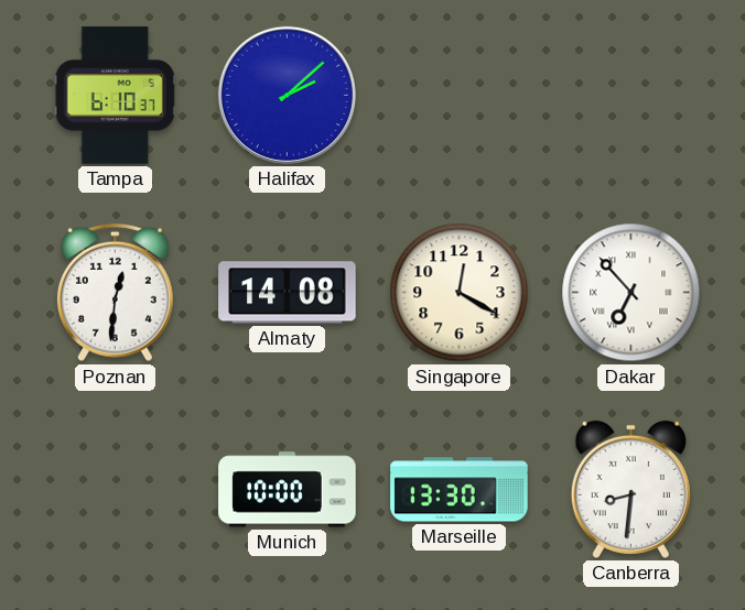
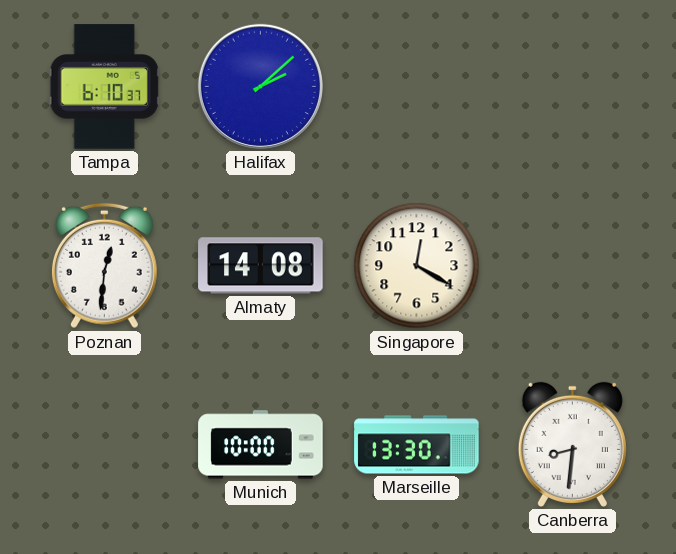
Dakar: 6:53 -> none
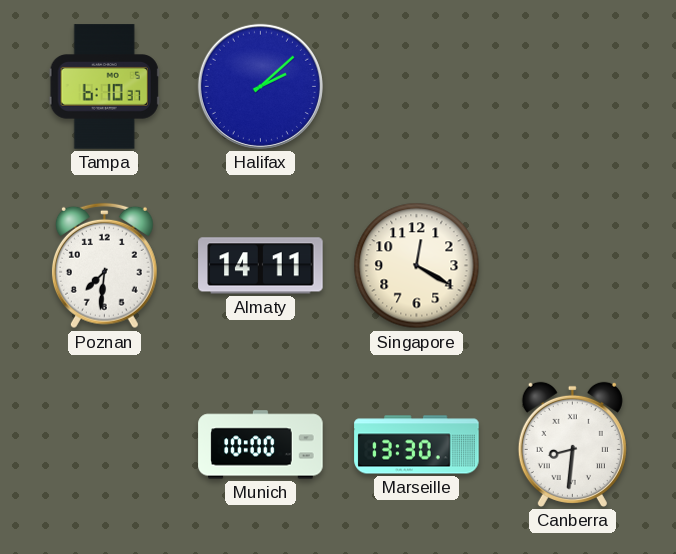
Poznan: 12:31 -> 7:31
Almaty: 14:08 -> 14:11
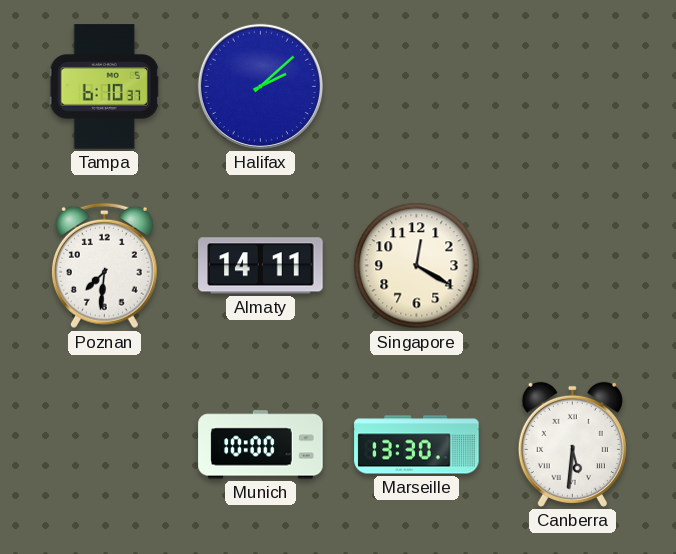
Canberra: 8:31 -> 5:31
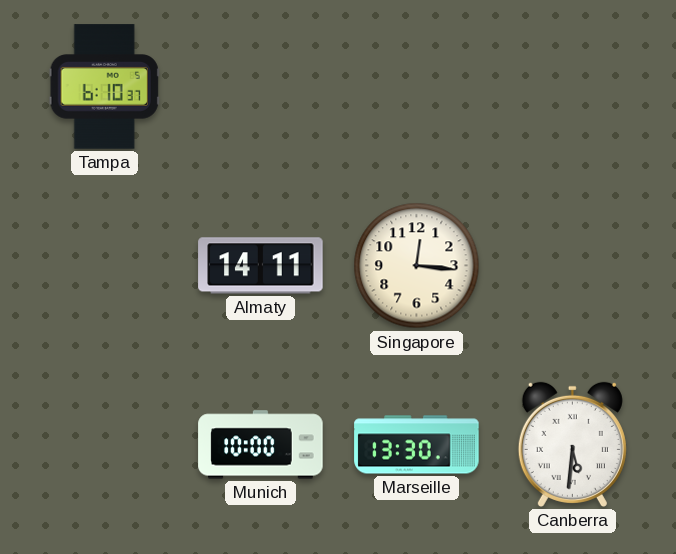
Halifax: 2:08 -> none
Poznan: 7:31 -> none
Singapore: 12:20 -> 12:16
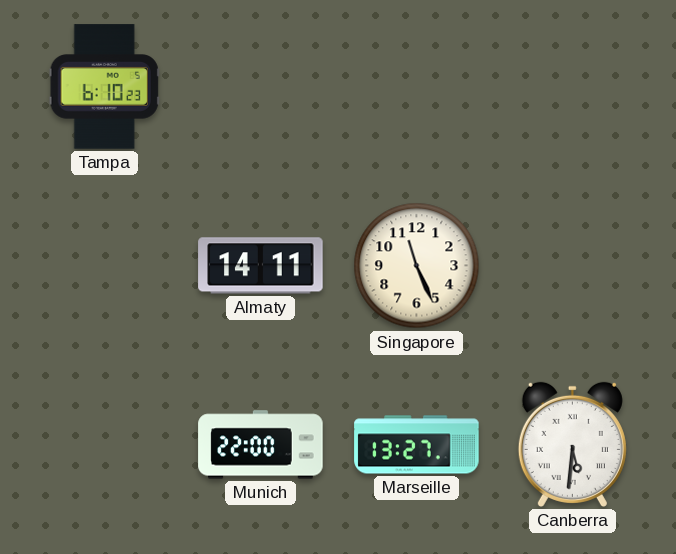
Tampa: 6:10:37 -> 6:10:23
Singapore: 12:16 -> 11:26
Munich: 10:00 -> 22:00
Marseille: 13:30 -> 13:27
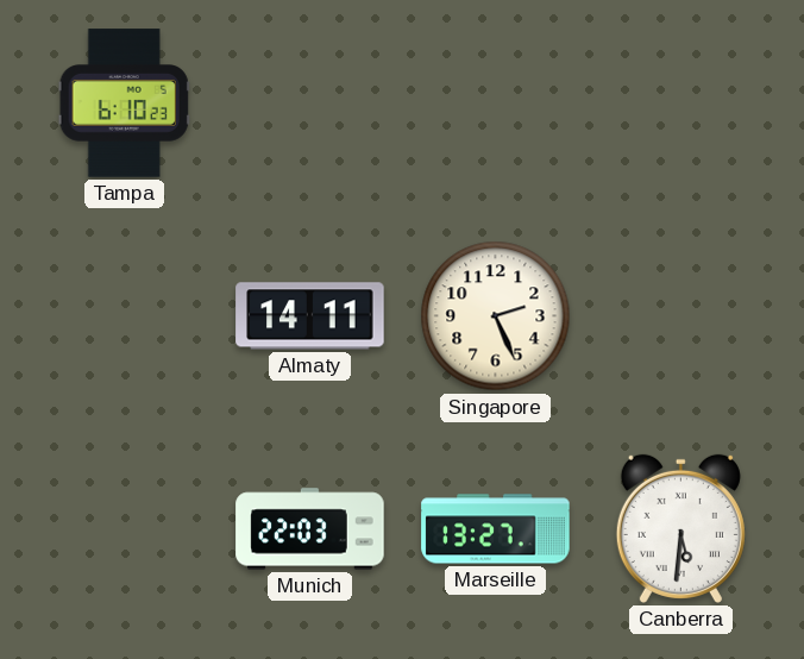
Singapore: 11:26 -> 2:26
Munich: 22:00 -> 22:03
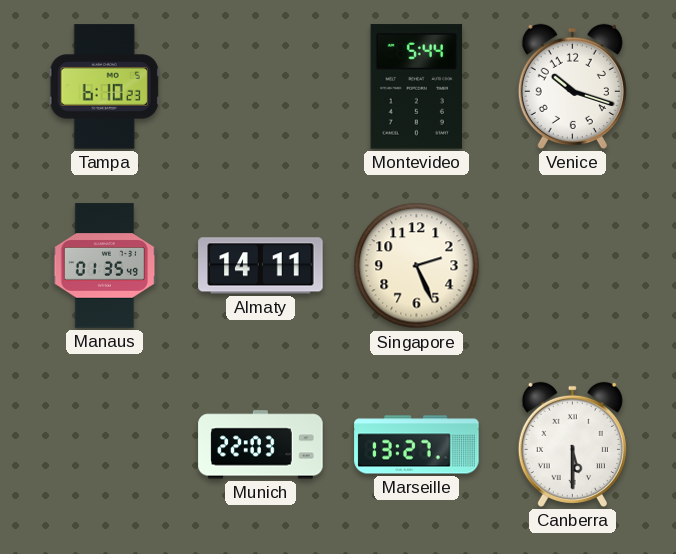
Montevideo: none -> 5:44
Venice: none -> 10:18
Manaus: none -> 01:35
Canberra: 5:31 -> 5:30
